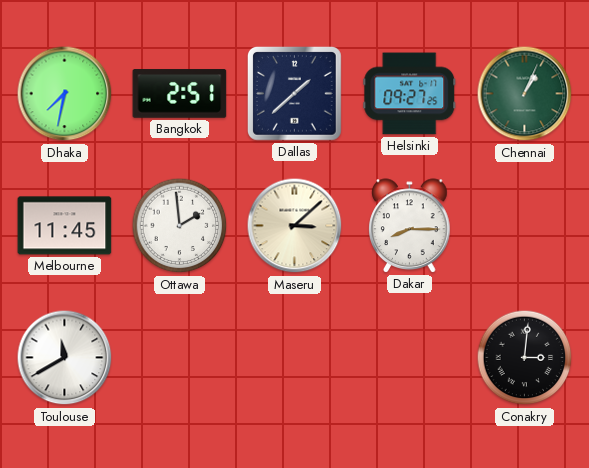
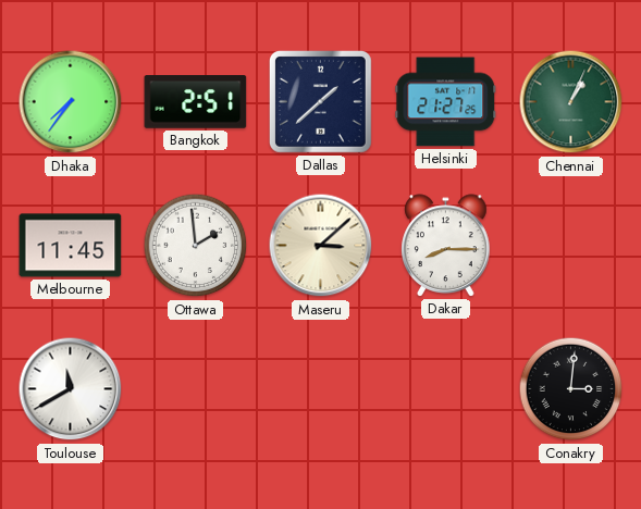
Dhaka: 7:32 -> 7:36
Helsinki: 09:27 -> 21:27
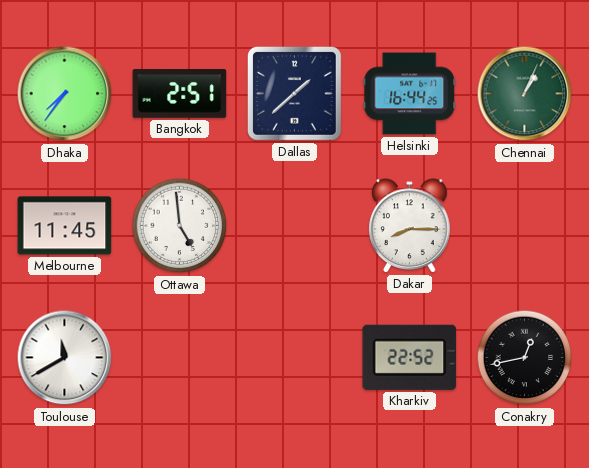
Helsinki: 21:27 -> 16:44
Ottawa: 1:59 -> 4:59
Maseru: 3:08 -> none
Kharkiv: none -> 22:52
Conakry: 3:01 -> 12:43
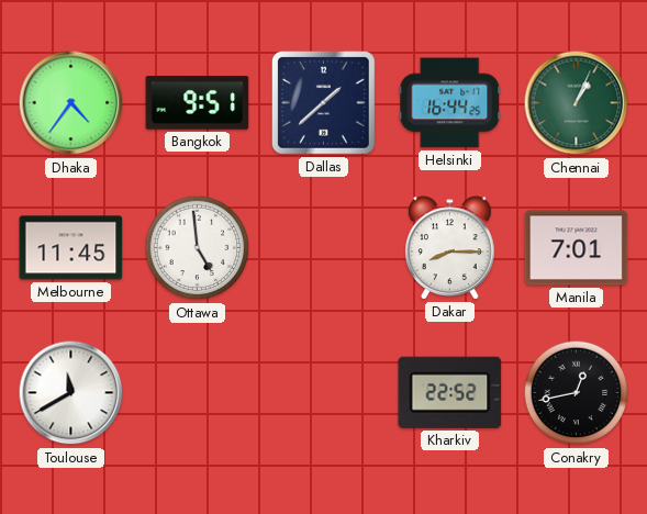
Dhaka: 7:36 -> 4:36
Bangkok: 2:51 -> 9:51
Manila: none -> 7:01
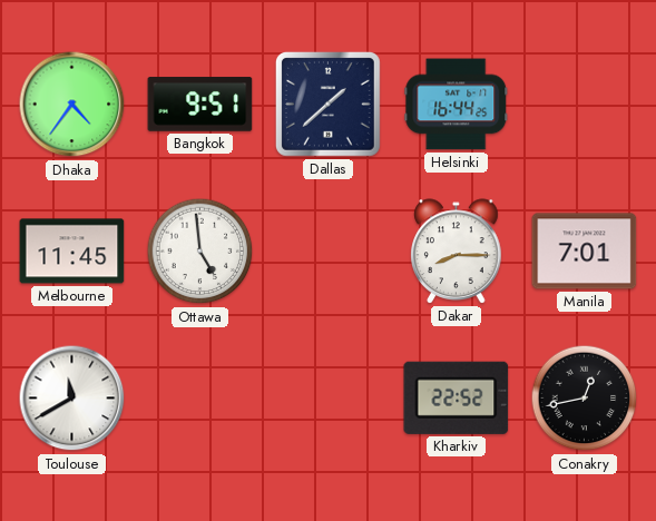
Chennai: 1:04 -> none
